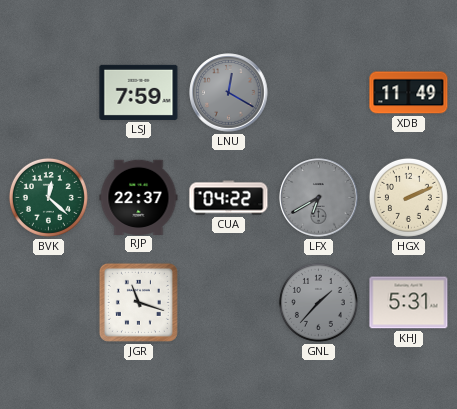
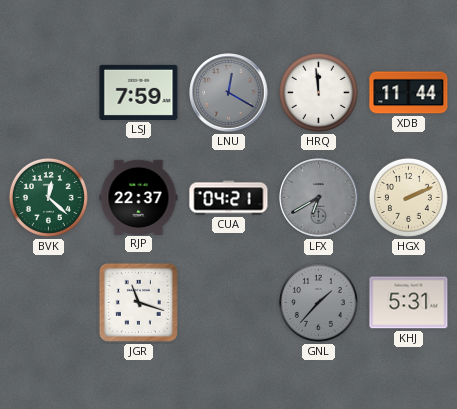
HRQ: none -> 11:59
XDB: 11:49 -> 11:44
CUA: 04:22 -> 04:21
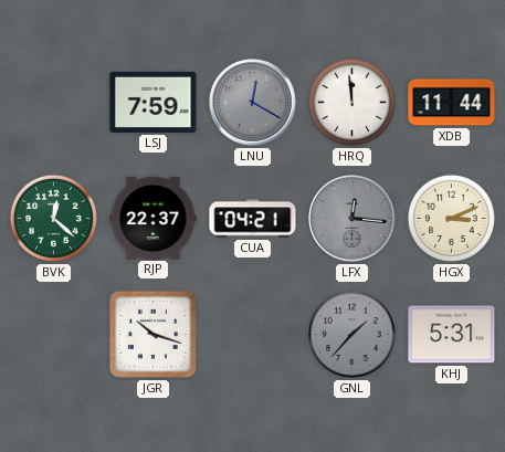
LFX: 6:40 -> 12:16
HGX: 2:11 -> 3:11
JGR: 11:18 -> 10:18
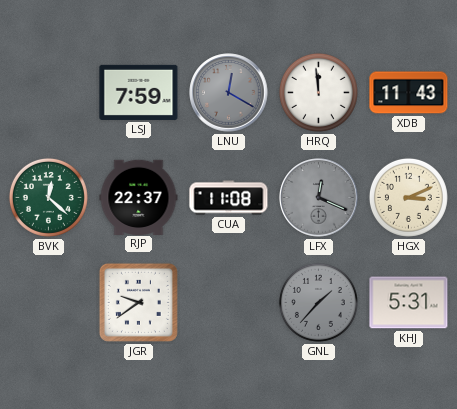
XDB: 11:44 -> 11:43
CUA: 04:21 -> 11:08
LFX: 12:16 -> 12:19
JGR: 10:18 -> 9:39
